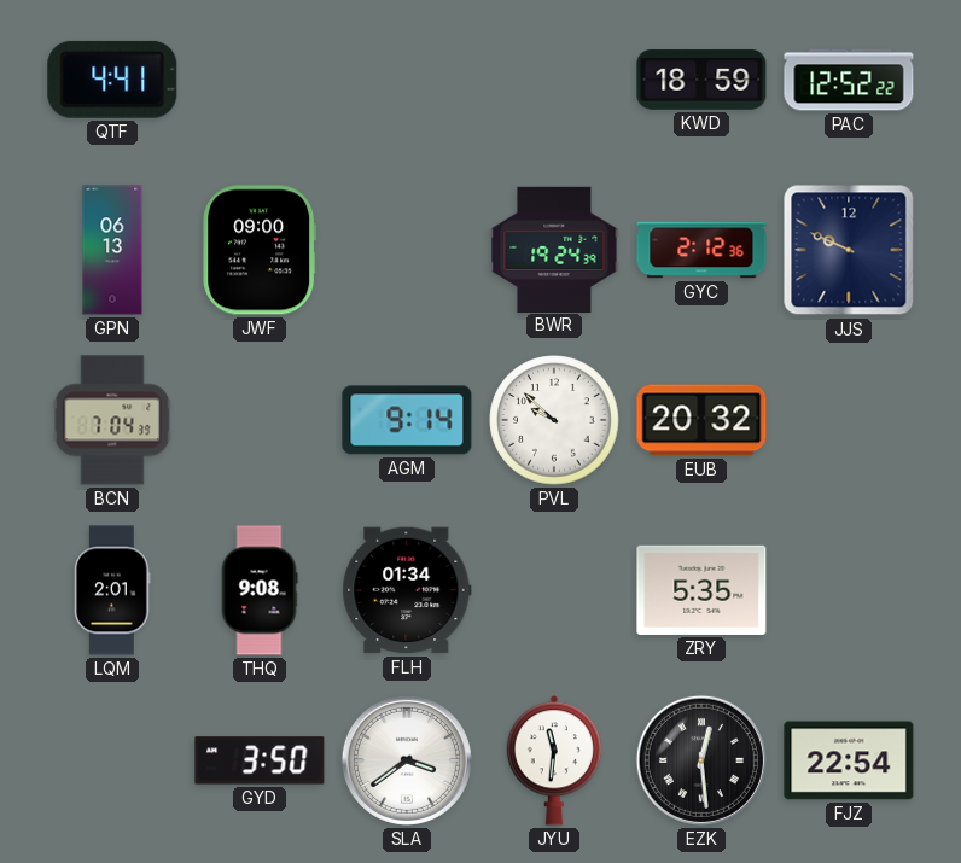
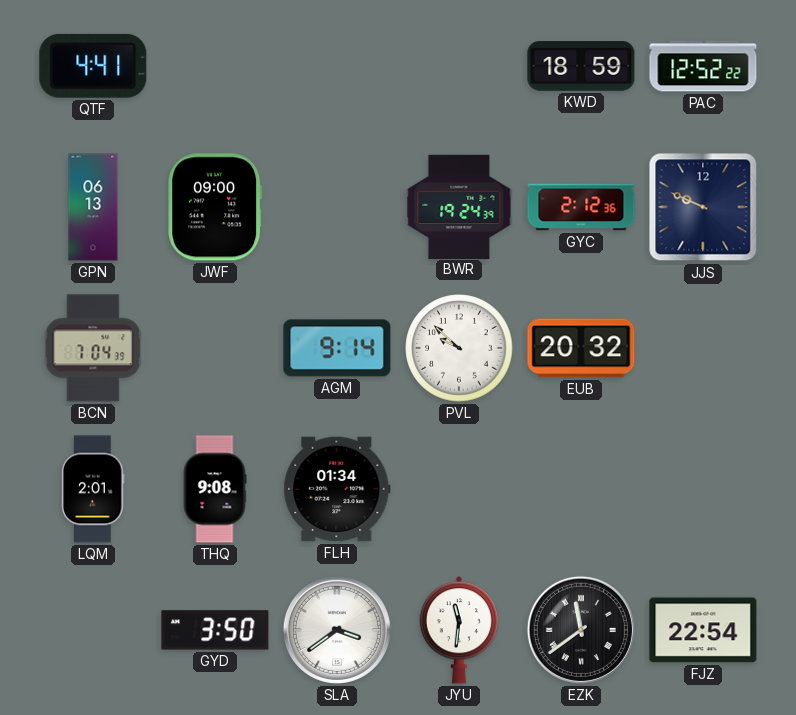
ZRY: 5:35 -> none
EZK: 12:29 -> 11:39
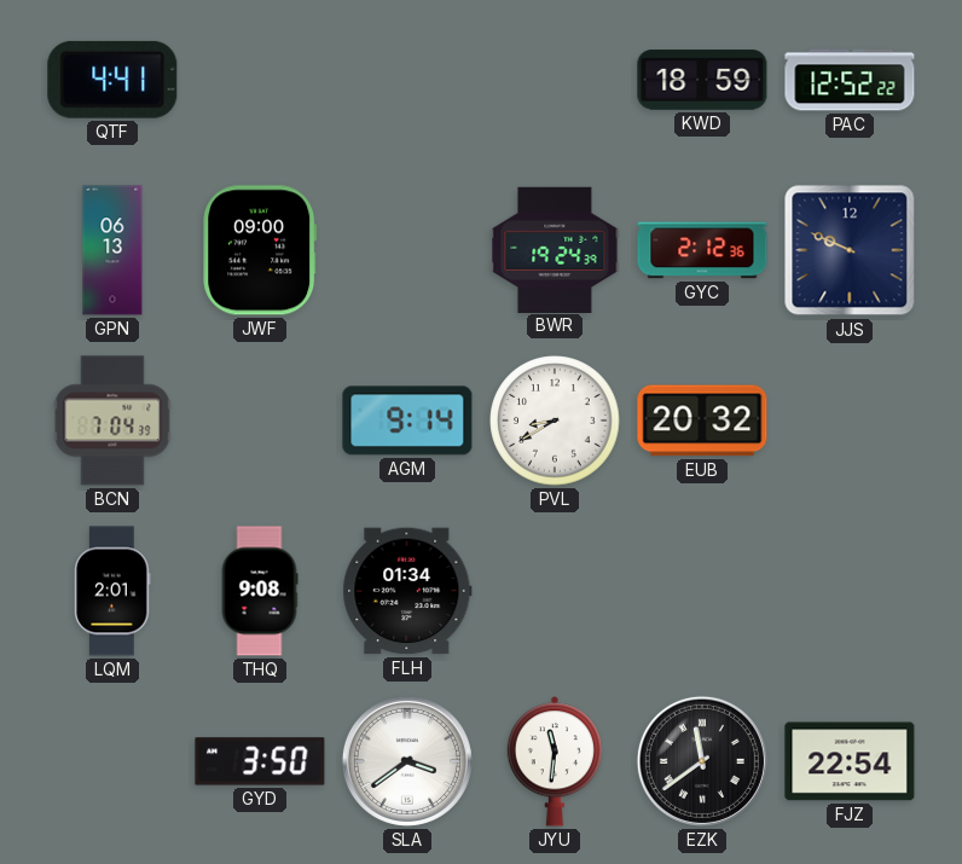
PVL: 9:52 -> 8:40
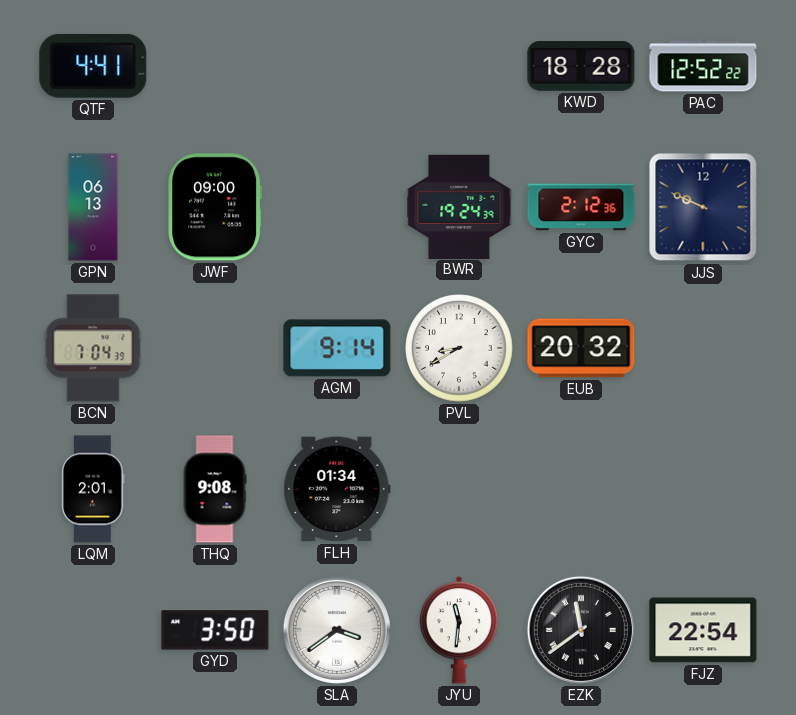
KWD: 18:59 -> 18:28
